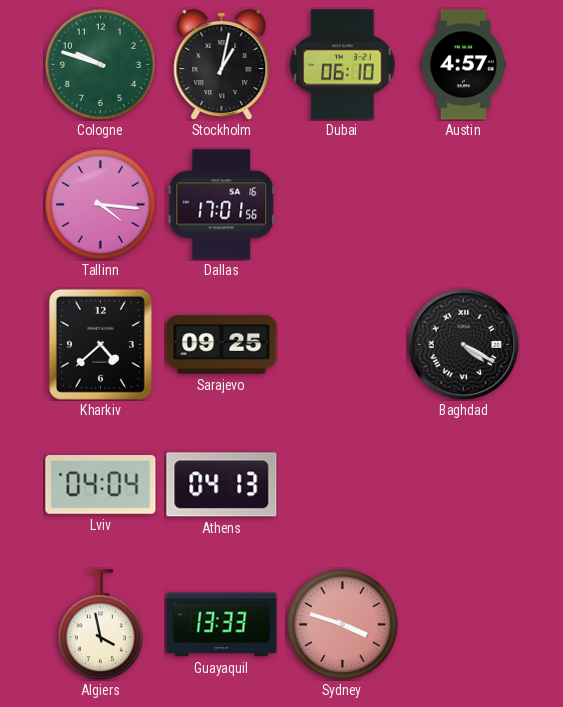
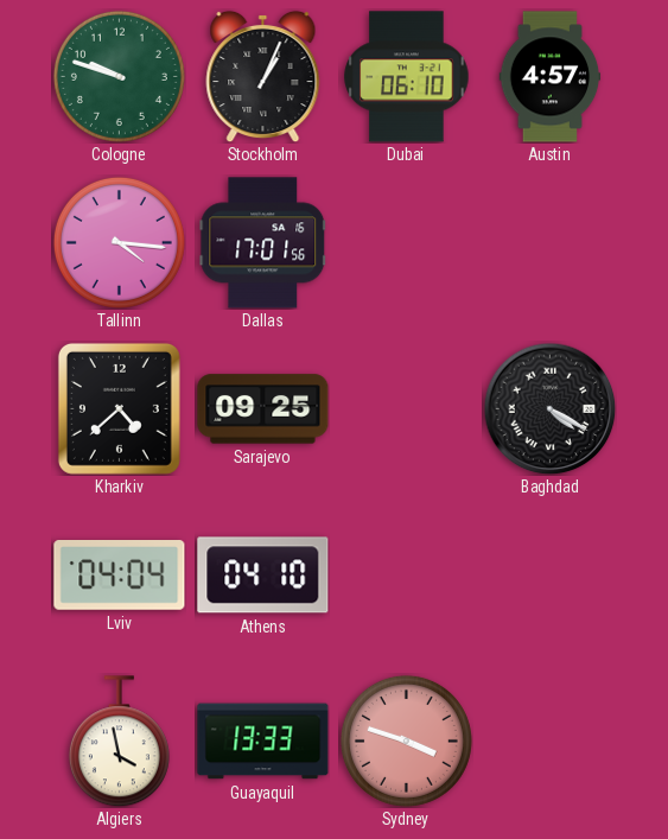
Stockholm: 1:02 -> 1:04
Athens: 04:13 -> 04:10
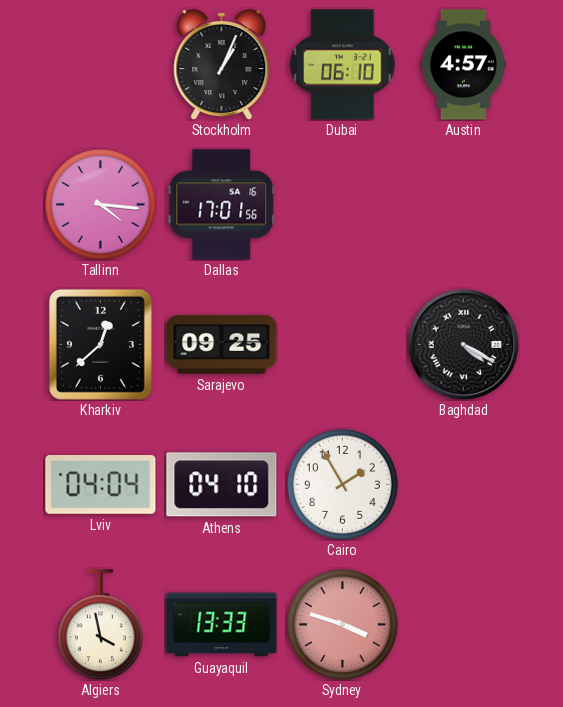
Cologne: 9:48 -> none
Kharkiv: 4:38 -> 12:38
Cairo: none -> 1:55
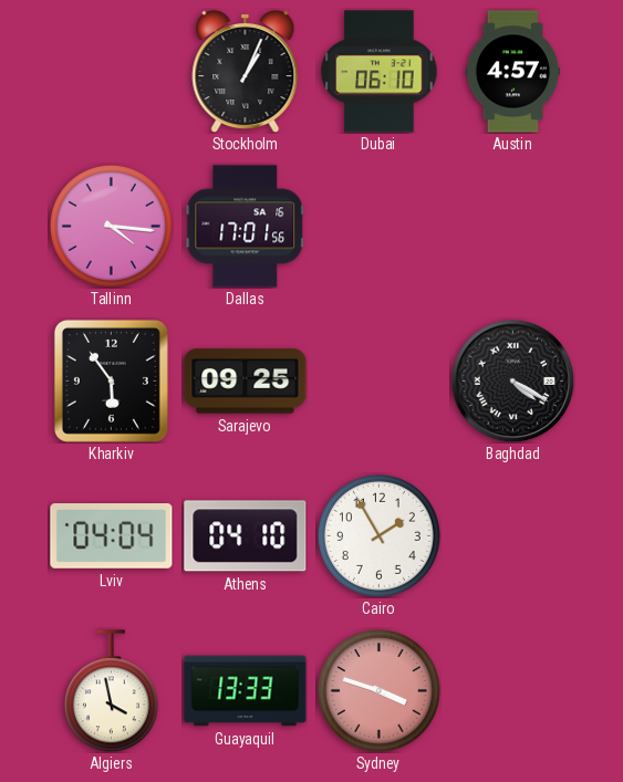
Kharkiv: 12:38 -> 5:54
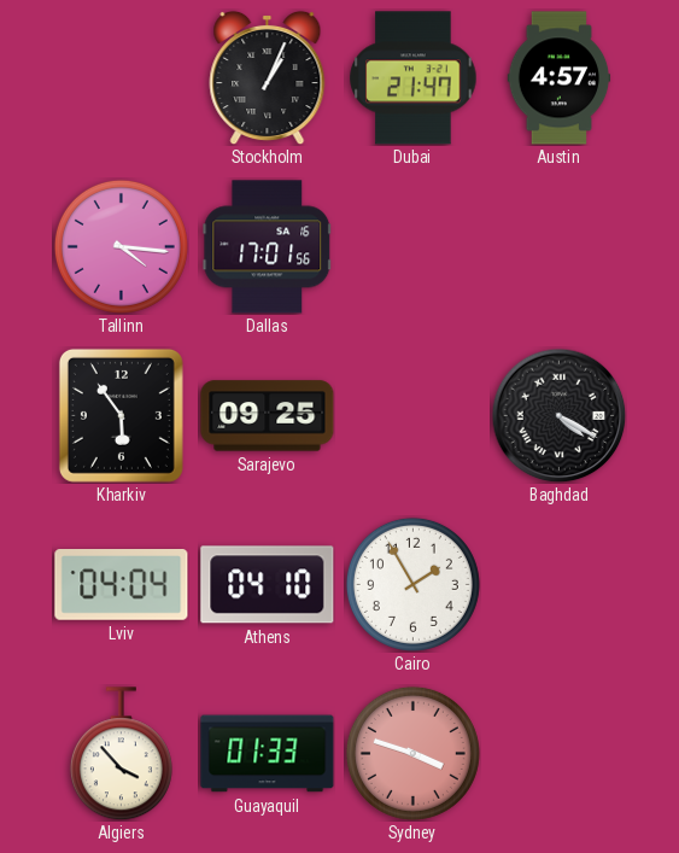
Dubai: 06:10 -> 21:47
Algiers: 3:58 -> 3:53
Guayaquil: 13:33 -> 01:33
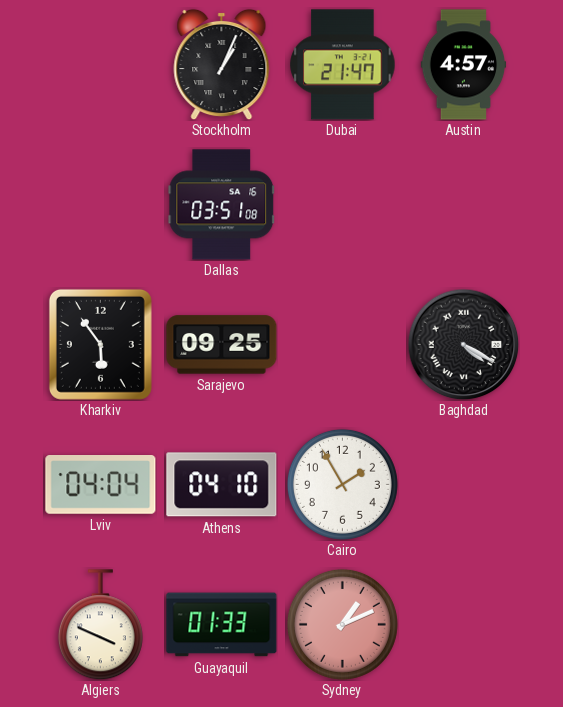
Tallinn: 4:16 -> none
Dallas: 17:01 -> 03:51
Algiers: 3:53 -> 3:49
Sydney: 3:48 -> 1:11
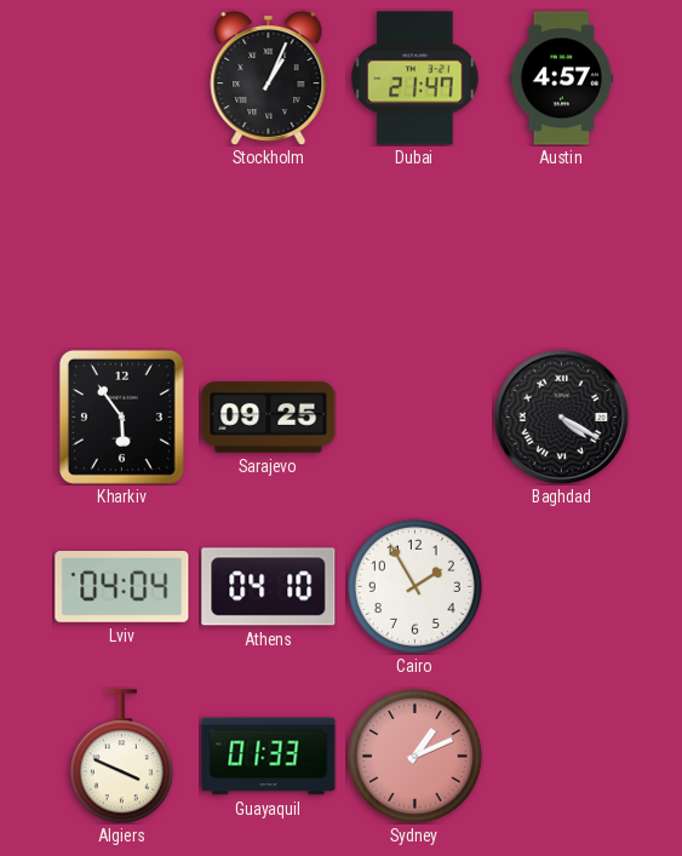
Dallas: 03:51 -> none
